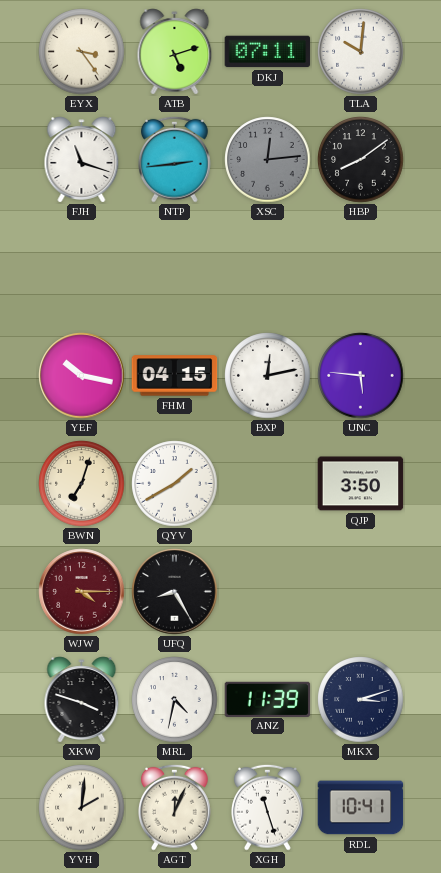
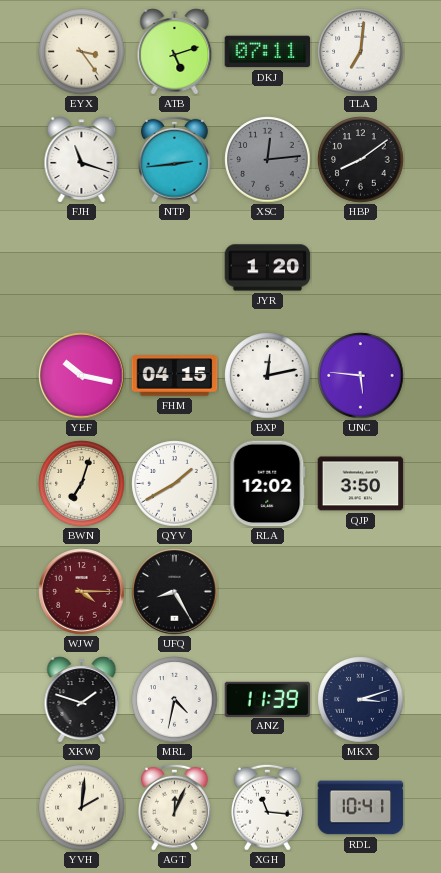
TLA: 10:01 -> 7:01
JYR: none -> 1:20
RLA: none -> 12:02
XKW: 3:48 -> 1:48
XGH: 11:27 -> 11:16
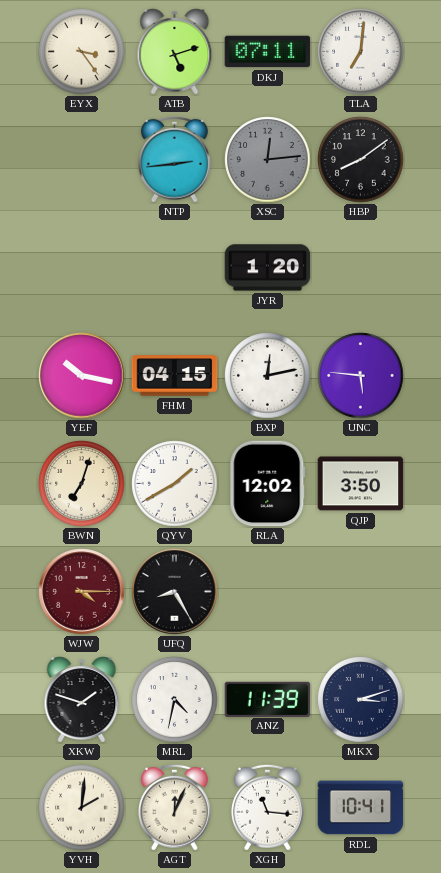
FJH: 11:18 -> none
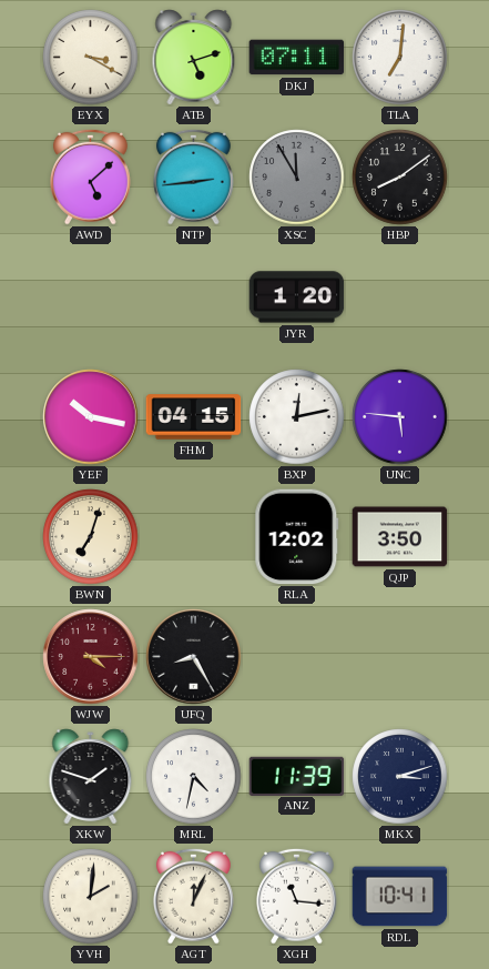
EYX: 3:24 -> 3:20
AWD: none -> 5:08
XSC: 12:14 -> 11:55
QYV: 1:40 -> none
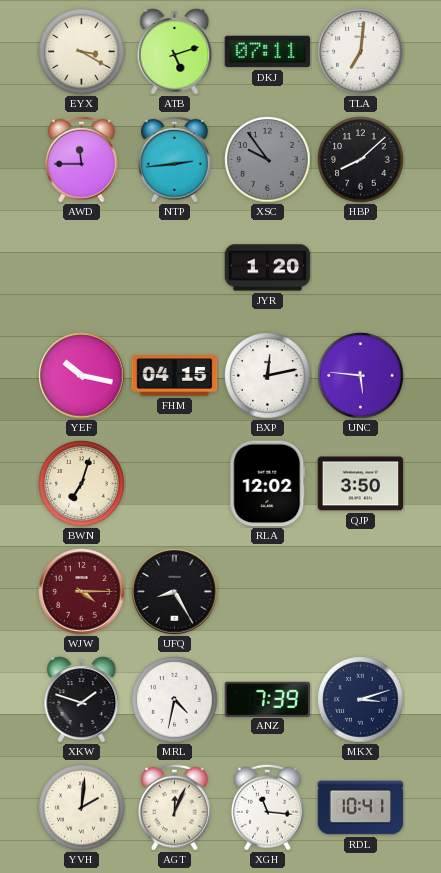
AWD: 5:08 -> 11:45
XSC: 11:55 -> 9:54
HBP: 8:09 -> 8:08
ANZ: 11:39 -> 7:39
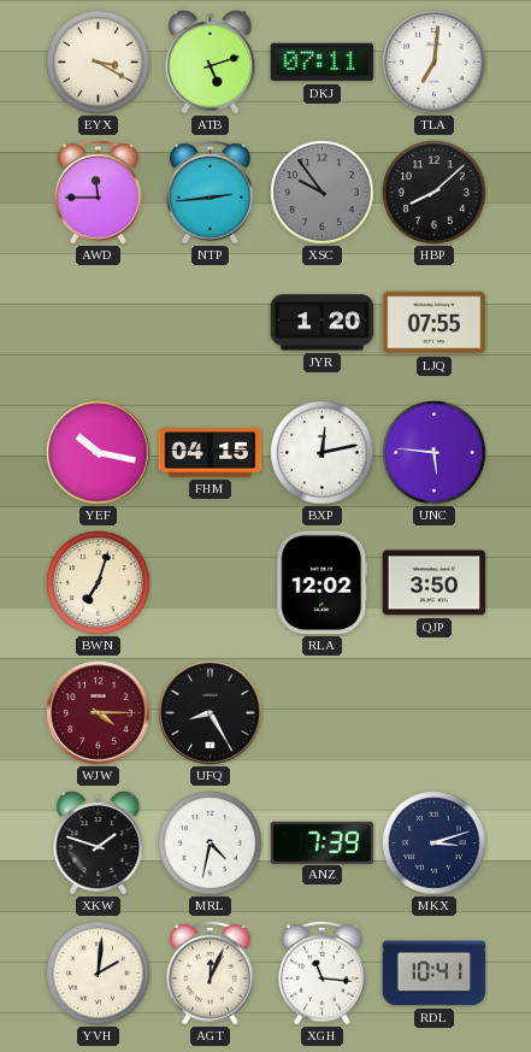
LJQ: none -> 07:55
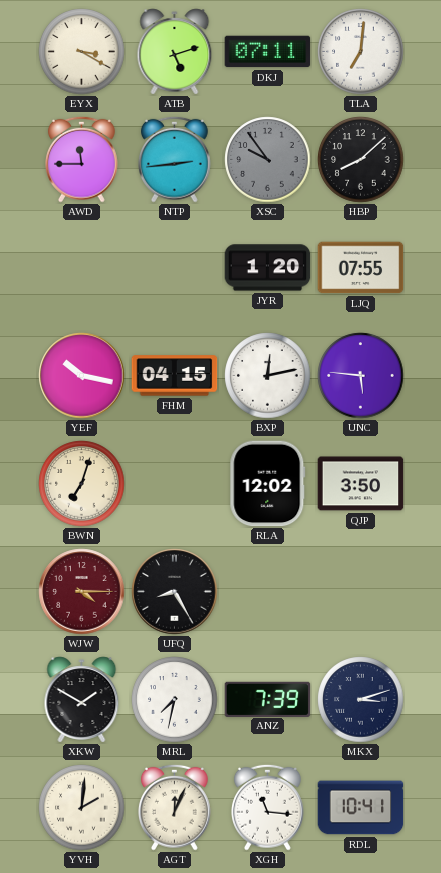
XKW: 1:48 -> 1:50
MRL: 4:32 -> 7:32
